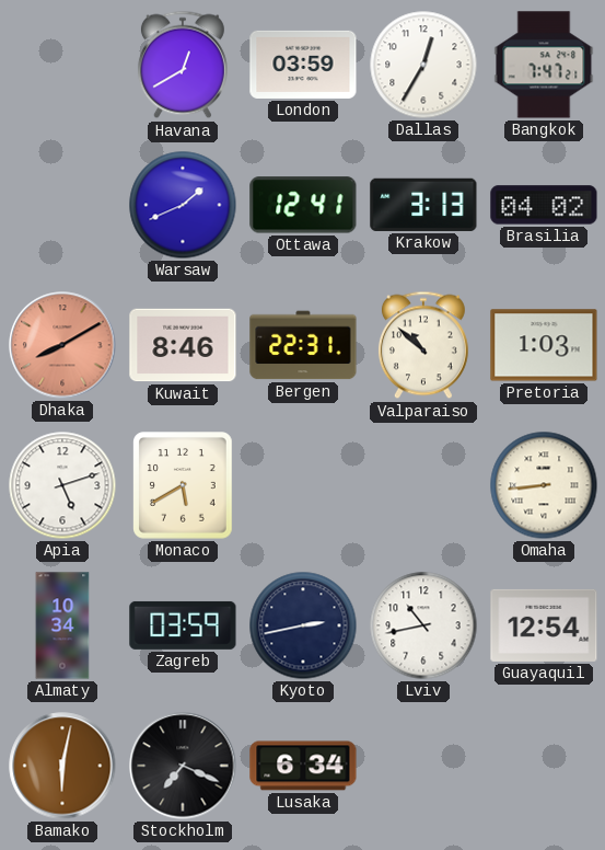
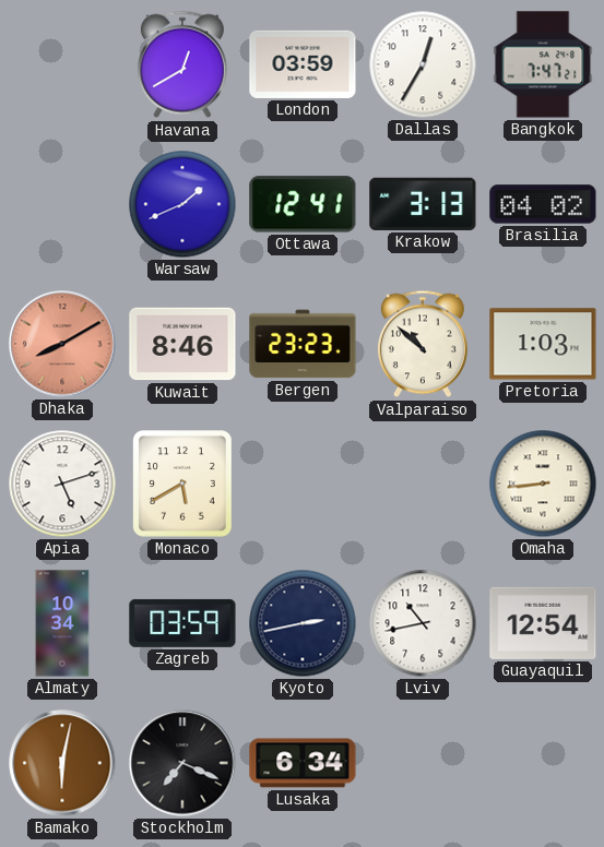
Bergen: 22:31 -> 23:23
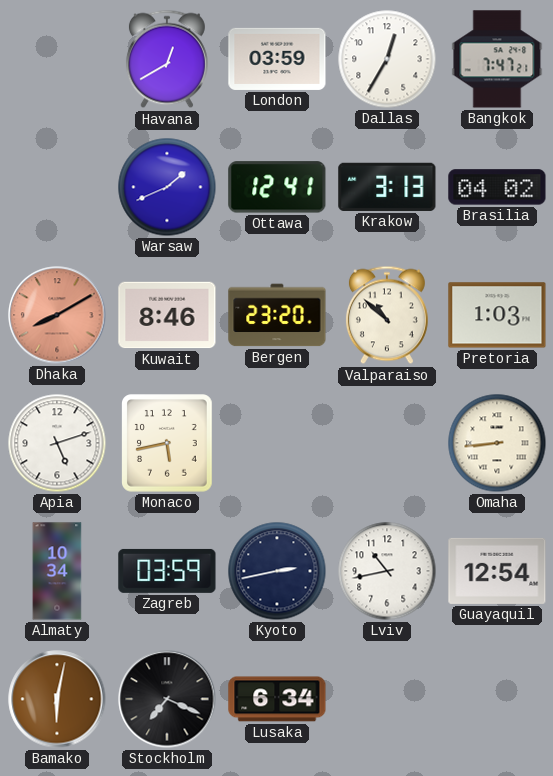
Bergen: 23:23 -> 23:20
Monaco: 5:40 -> 5:43
